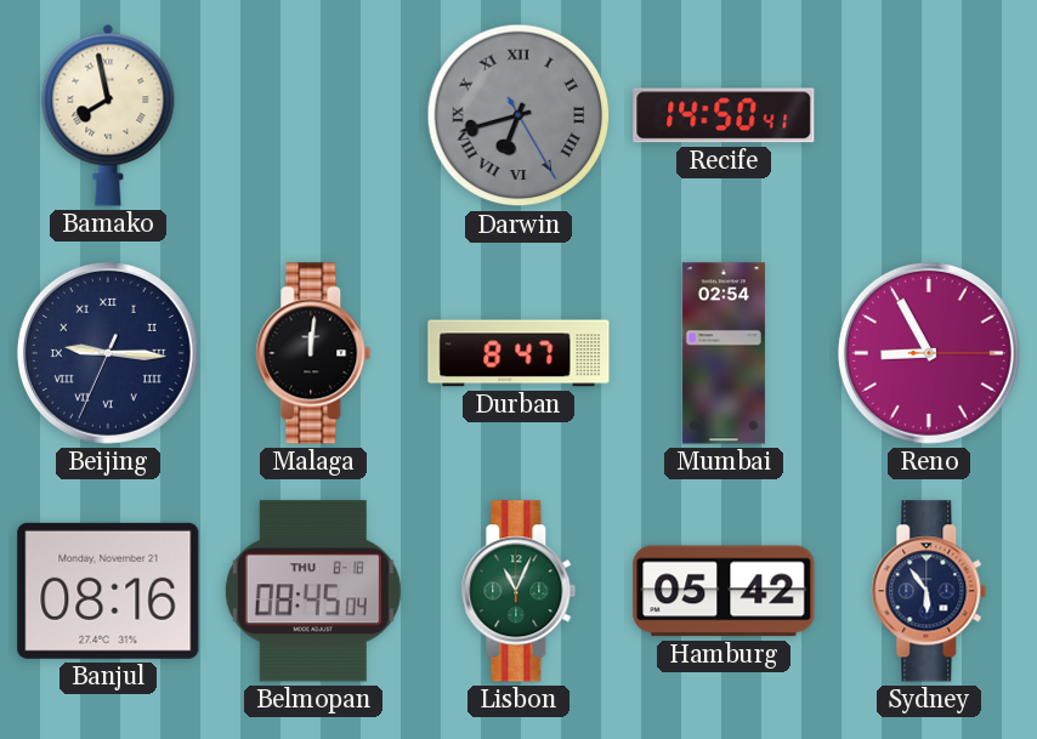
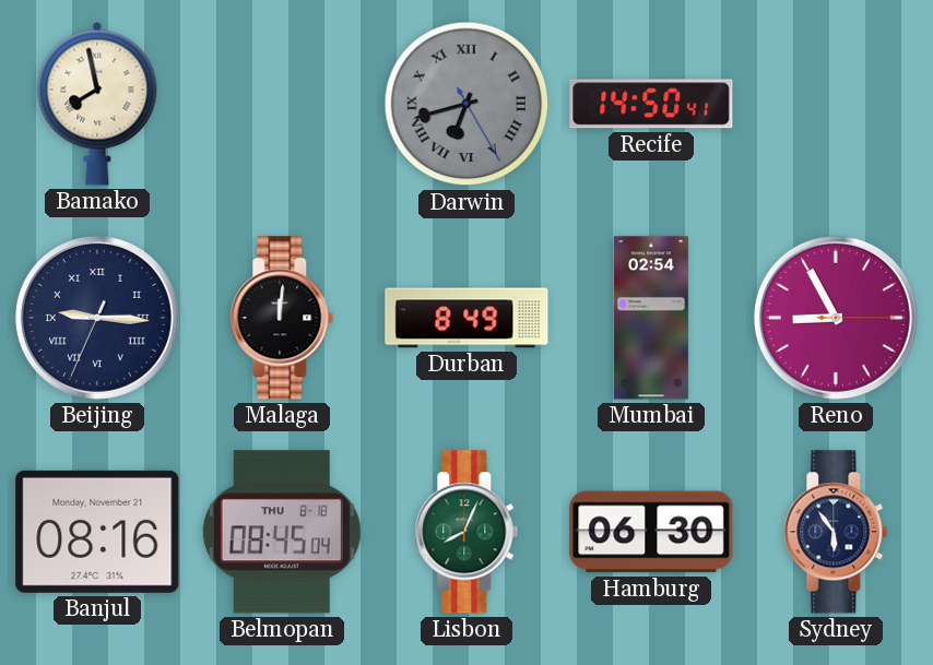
Durban: 8:47 -> 8:49
Lisbon: 11:04 -> 8:04
Hamburg: 05:42 -> 06:30
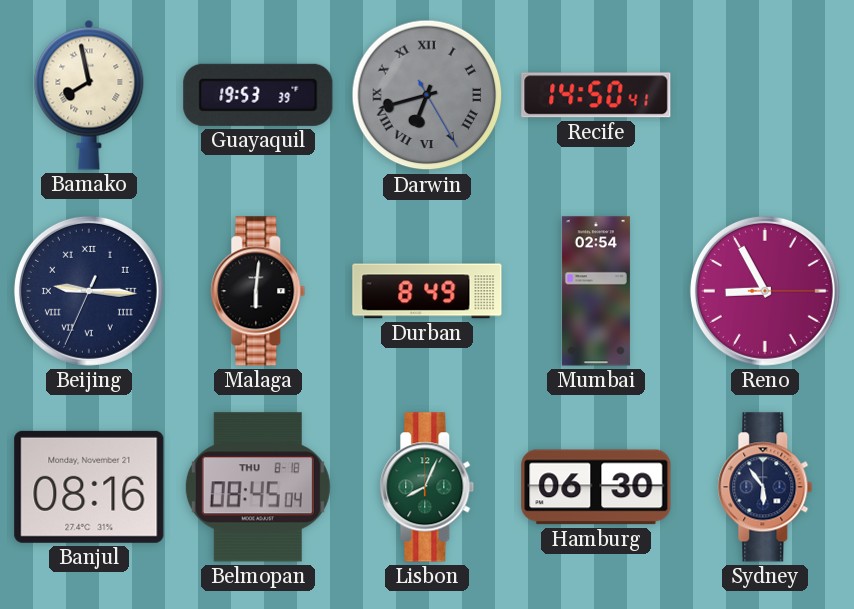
Guayaquil: none -> 19:53
Malaga: 12:01 -> 6:01
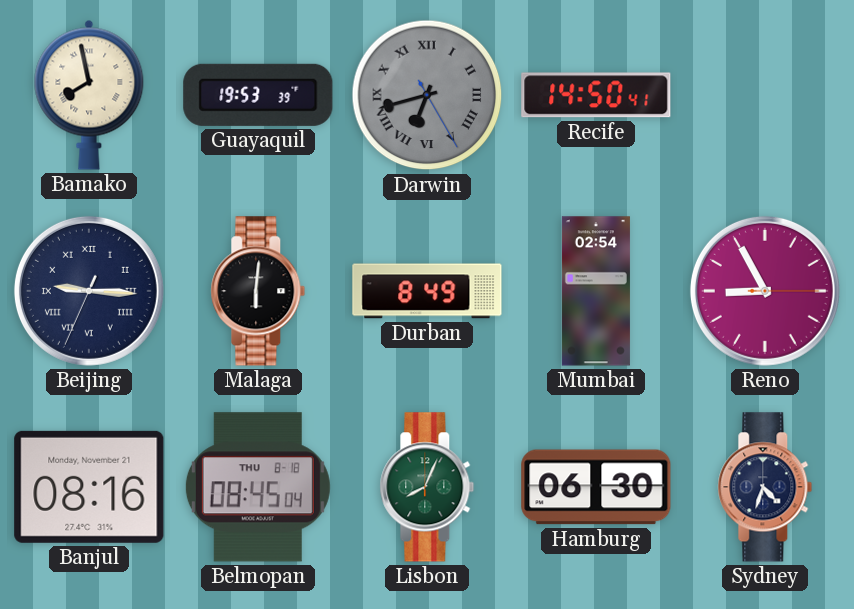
Sydney: 5:54 -> 4:33
